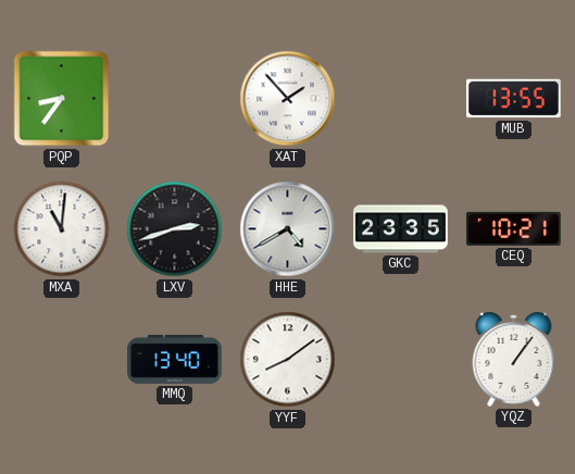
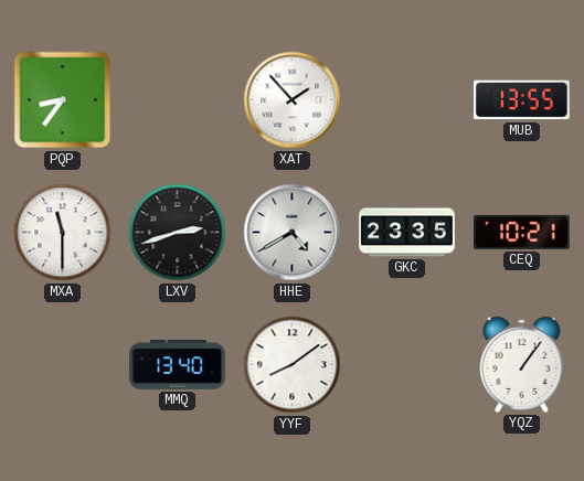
MXA: 11:01 -> 11:30
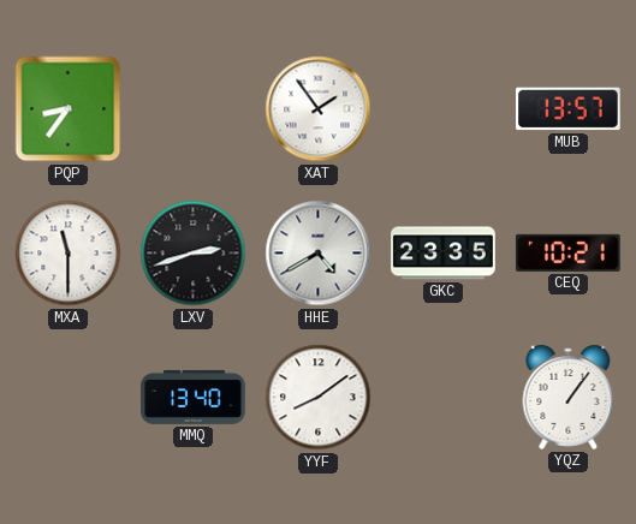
XAT: 1:53 -> 1:54
MUB: 13:55 -> 13:57
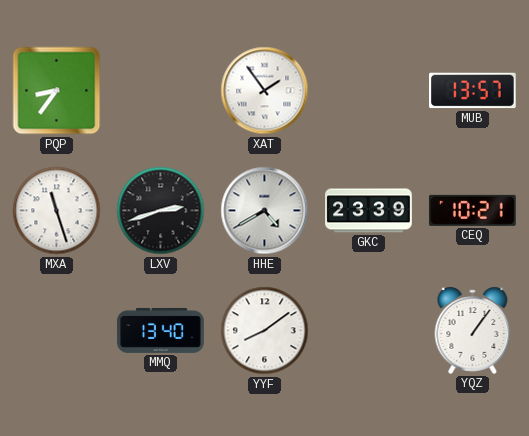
MXA: 11:30 -> 11:27
GKC: 23:35 -> 23:39
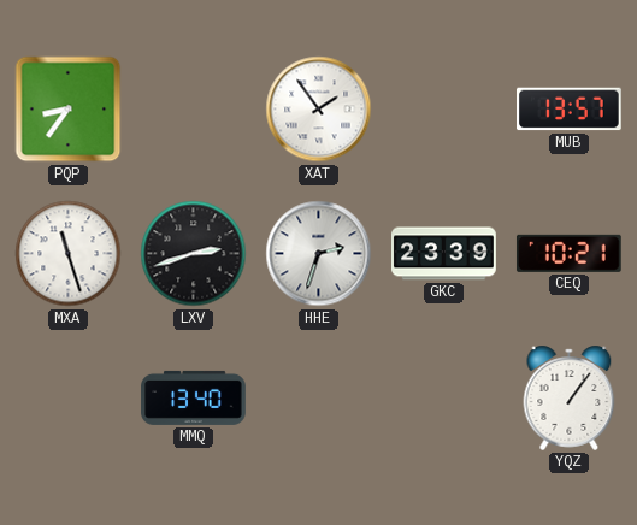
HHE: 4:40 -> 2:33
YYF: 8:09 -> none
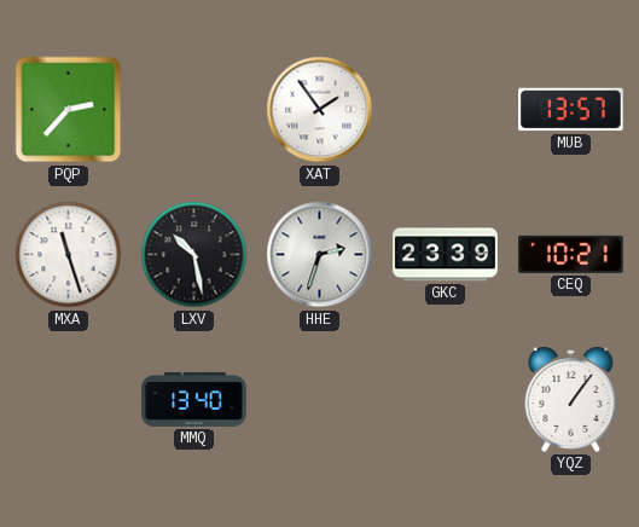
PQP: 8:36 -> 2:37
LXV: 2:42 -> 10:28
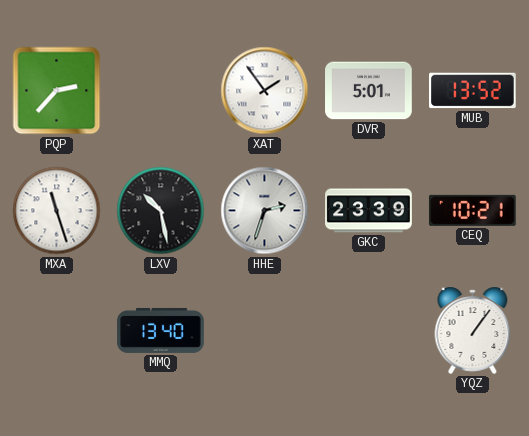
DVR: none -> 5:01
MUB: 13:57 -> 13:52
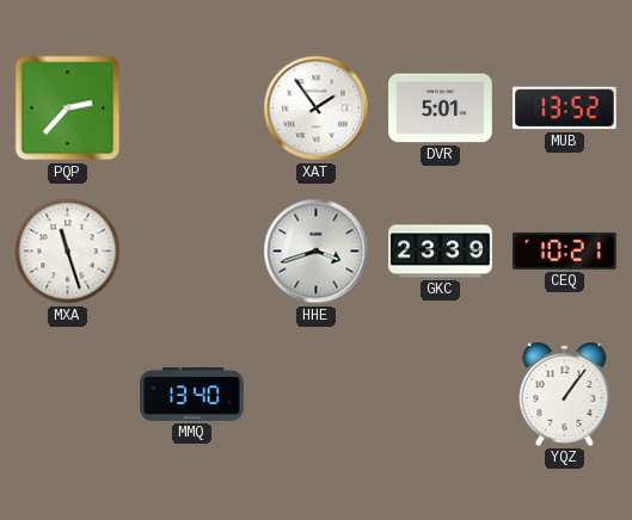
LXV: 10:28 -> none
HHE: 2:33 -> 3:42
